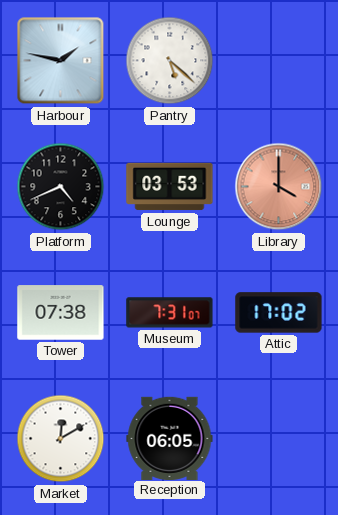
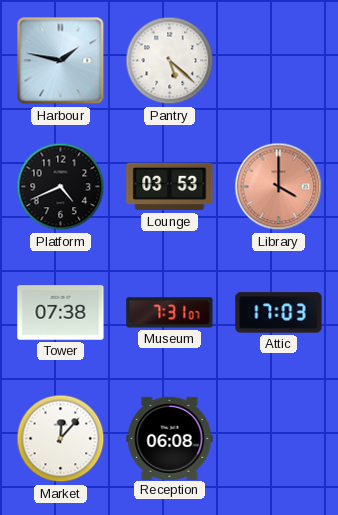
Attic: 17:02 -> 17:03
Market: 12:10 -> 12:07
Reception: 06:05 -> 06:08
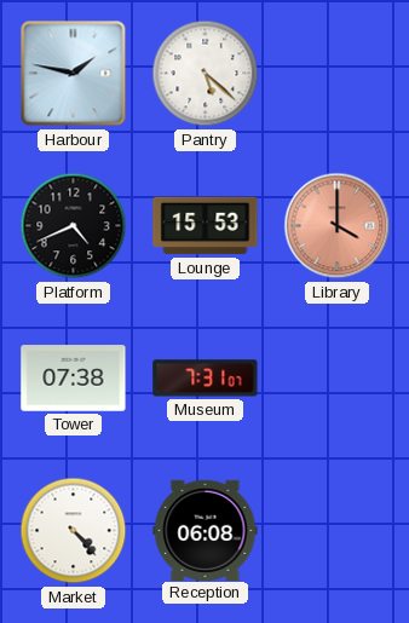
Lounge: 03:53 -> 15:53
Attic: 17:03 -> none
Market: 12:07 -> 4:23
